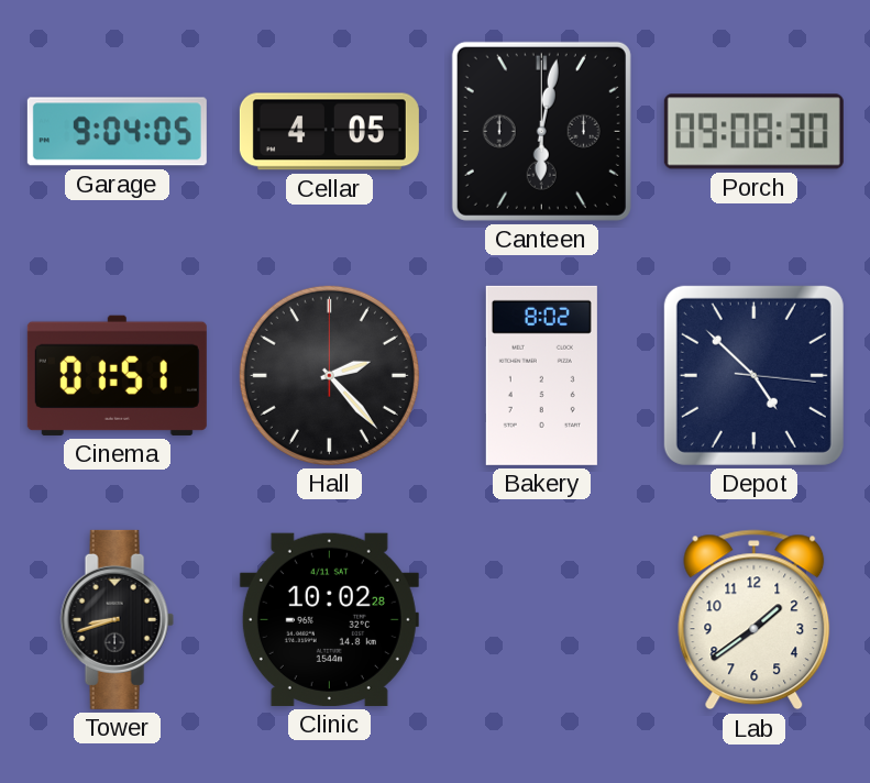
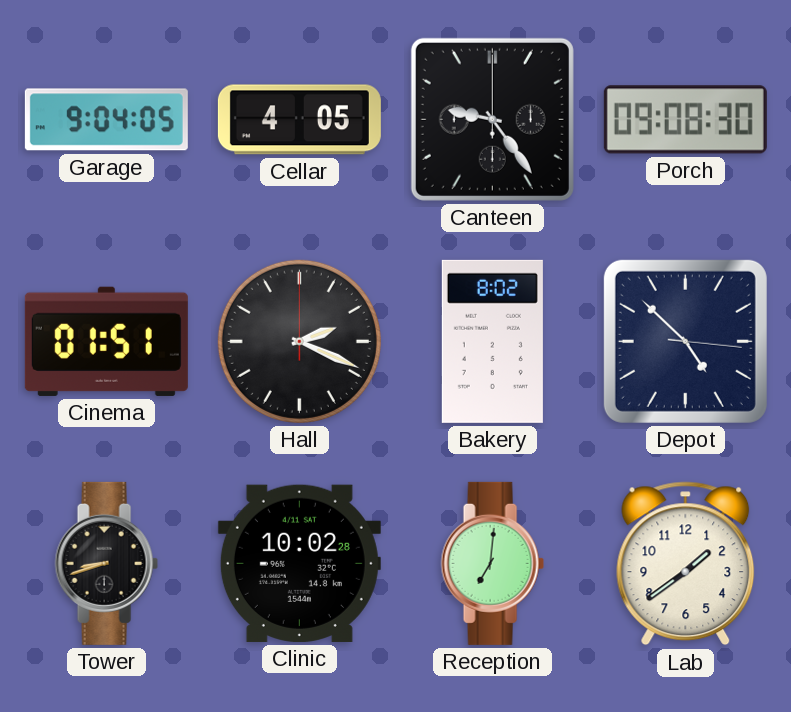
Canteen: 6:02 -> 9:24
Hall: 2:23 -> 2:19
Reception: none -> 7:01
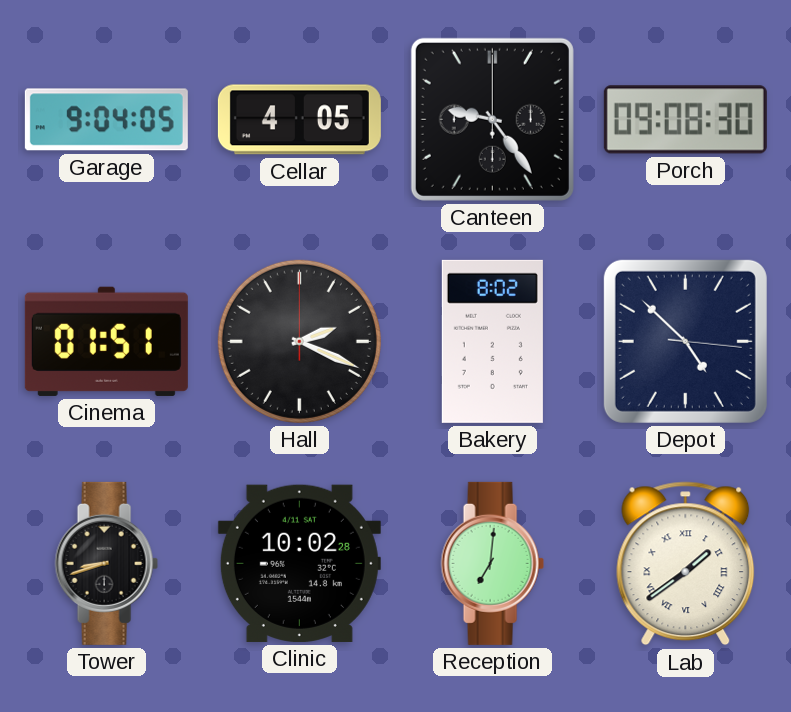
Lab numerals: Arabic -> Roman
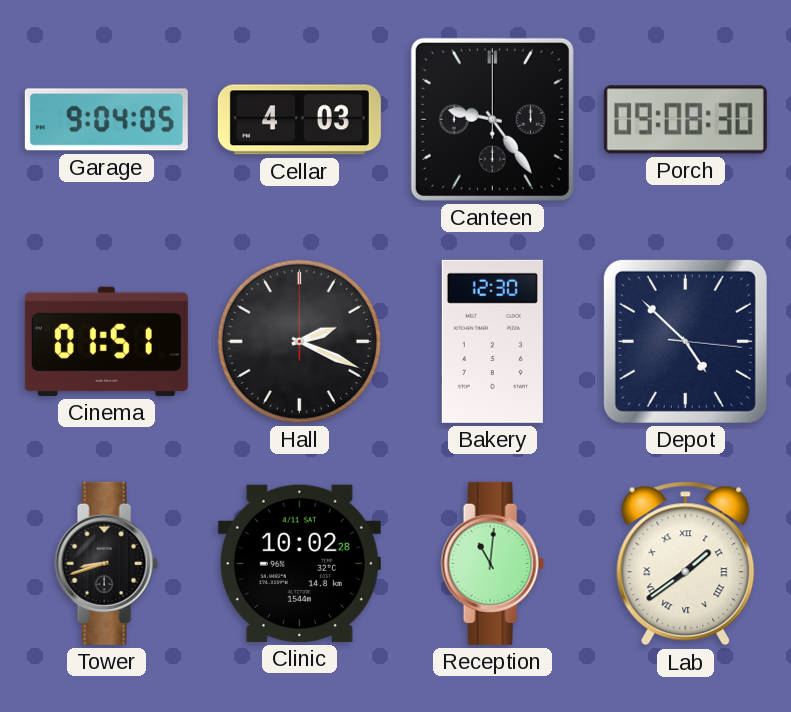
Cellar: 4:05 -> 4:03
Bakery: 8:02 -> 12:30
Reception: 7:01 -> 11:01
